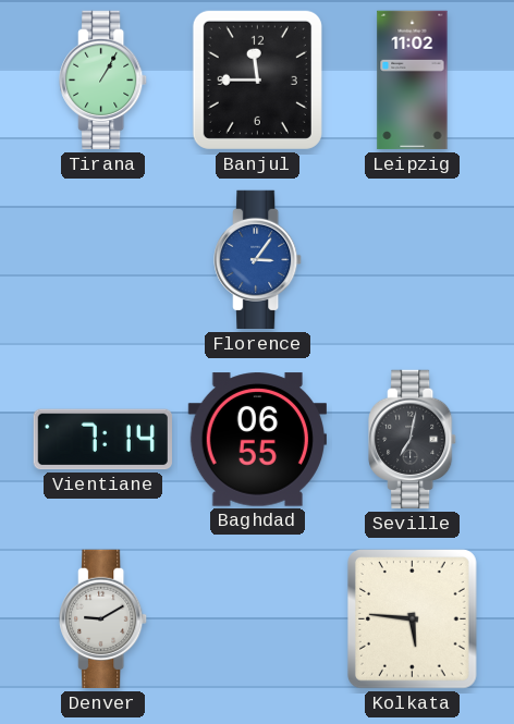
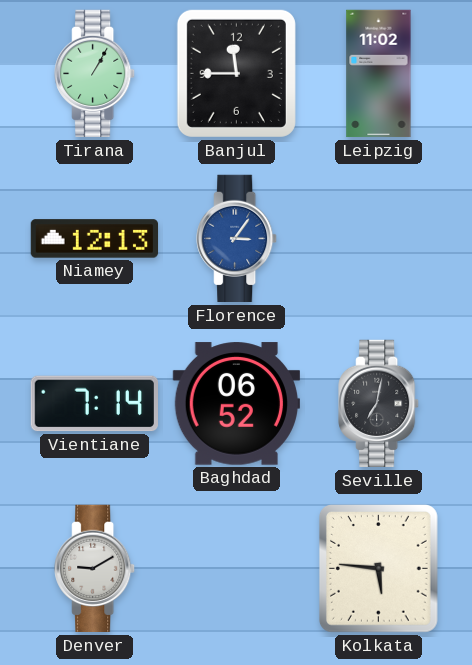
Niamey: none -> 12:13
Baghdad: 06:55 -> 06:52
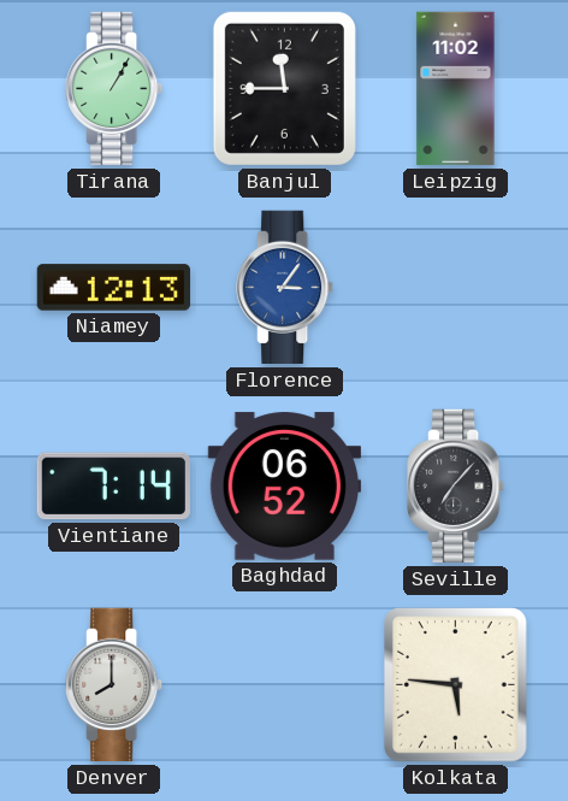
Seville: 7:02 -> 7:07
Denver: 9:10 -> 8:00
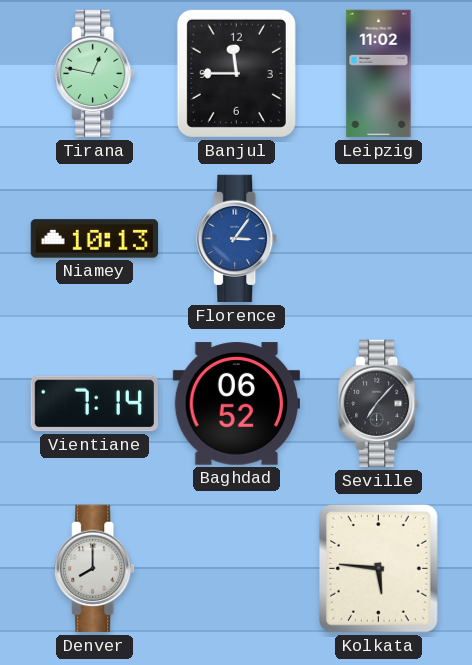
Tirana: 1:05 -> 12:47
Niamey: 12:13 -> 10:13
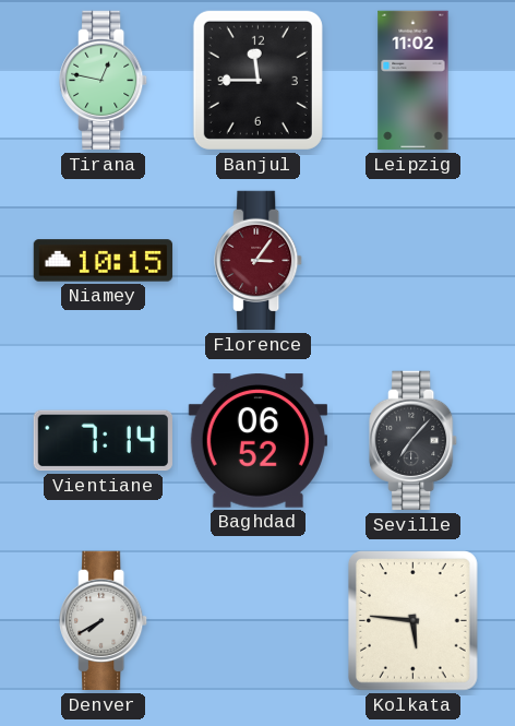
Niamey: 10:13 -> 10:15
Florence dial: blue -> burgundy
Denver: 8:00 -> 7:40
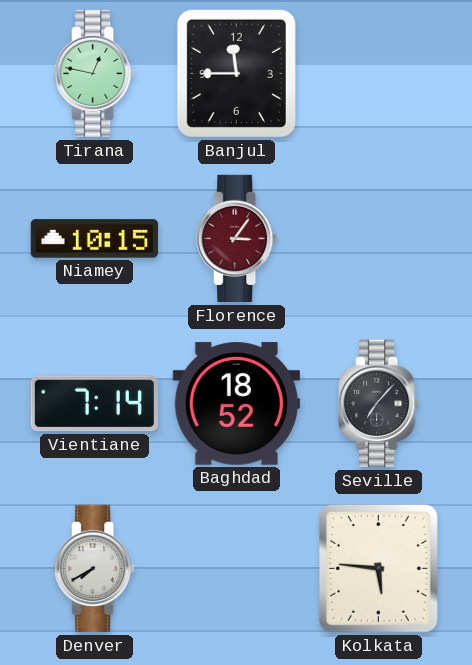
Leipzig: 11:02 -> none
Baghdad: 06:52 -> 18:52
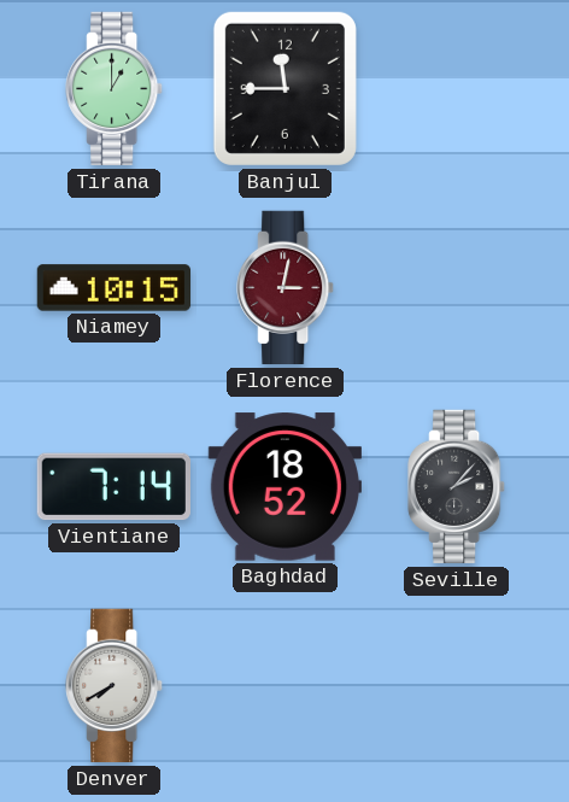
Tirana: 12:47 -> 1:00
Florence: 3:06 -> 3:02
Seville: 7:07 -> 2:07
Kolkata: 5:46 -> none
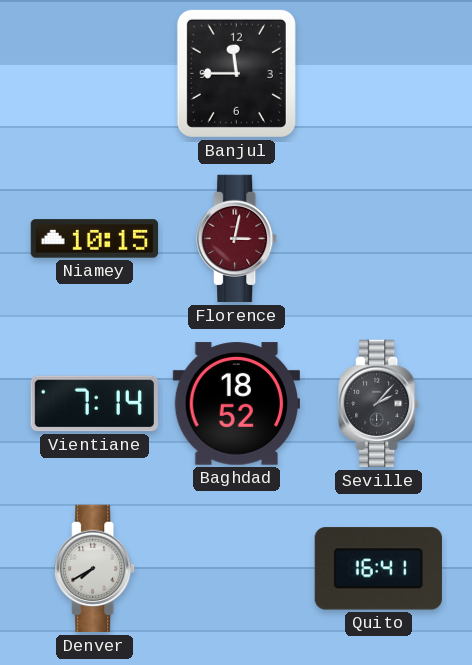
Tirana: 1:00 -> none
Quito: none -> 16:41
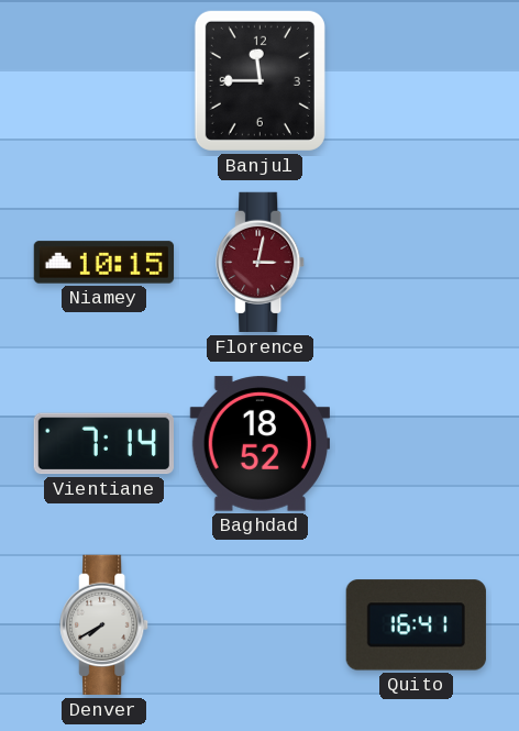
Seville: 2:07 -> none
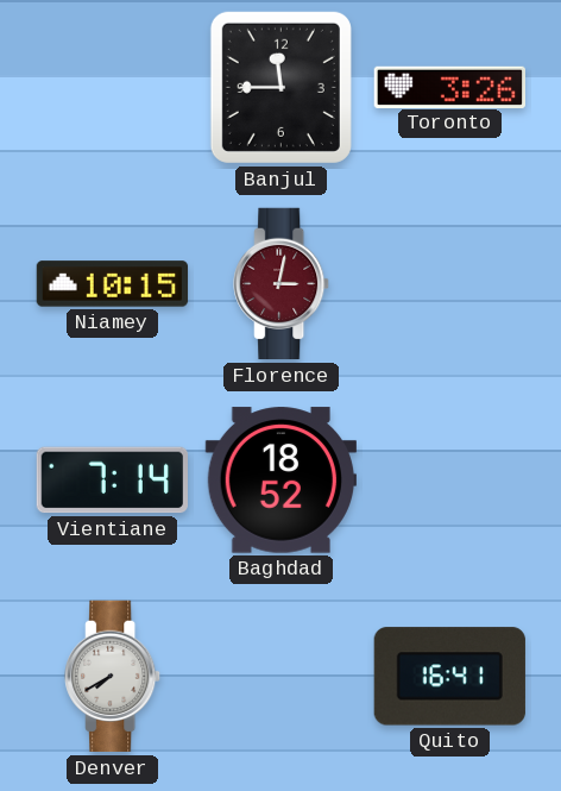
Toronto: none -> 3:26
